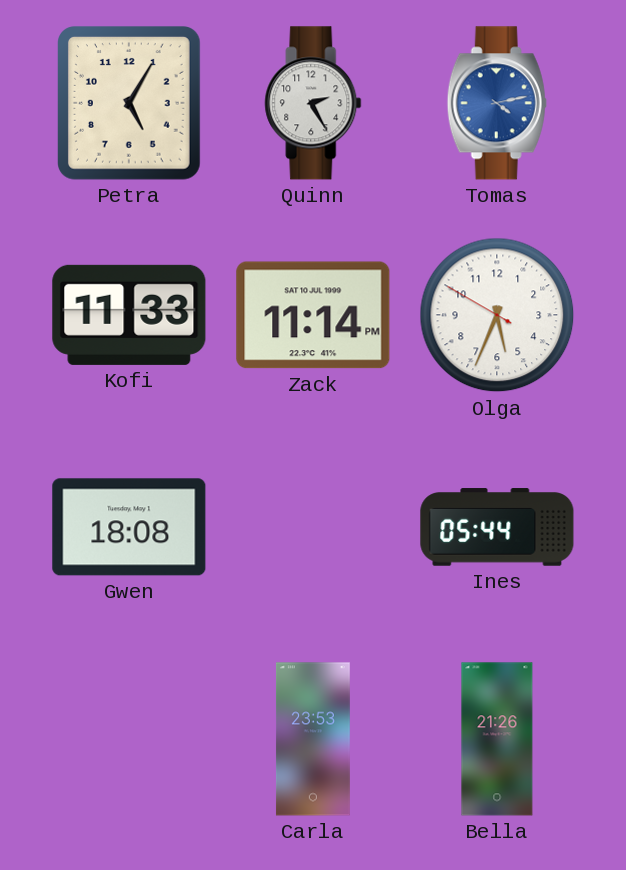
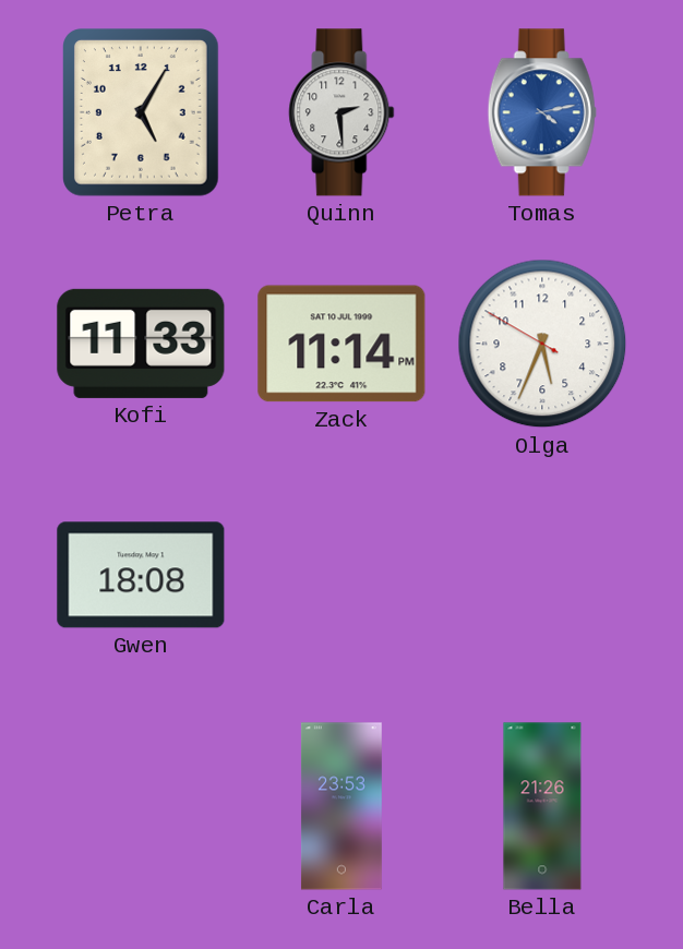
Quinn: 2:25 -> 2:29
Ines: 05:44 -> none
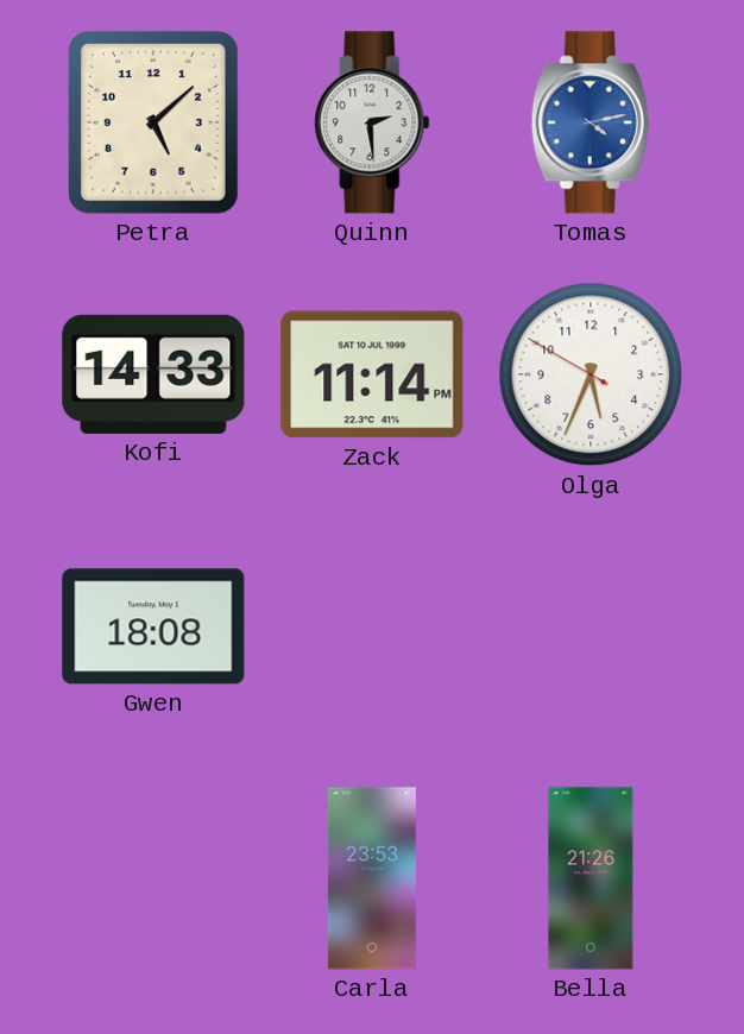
Petra: 5:05 -> 5:08
Kofi: 11:33 -> 14:33
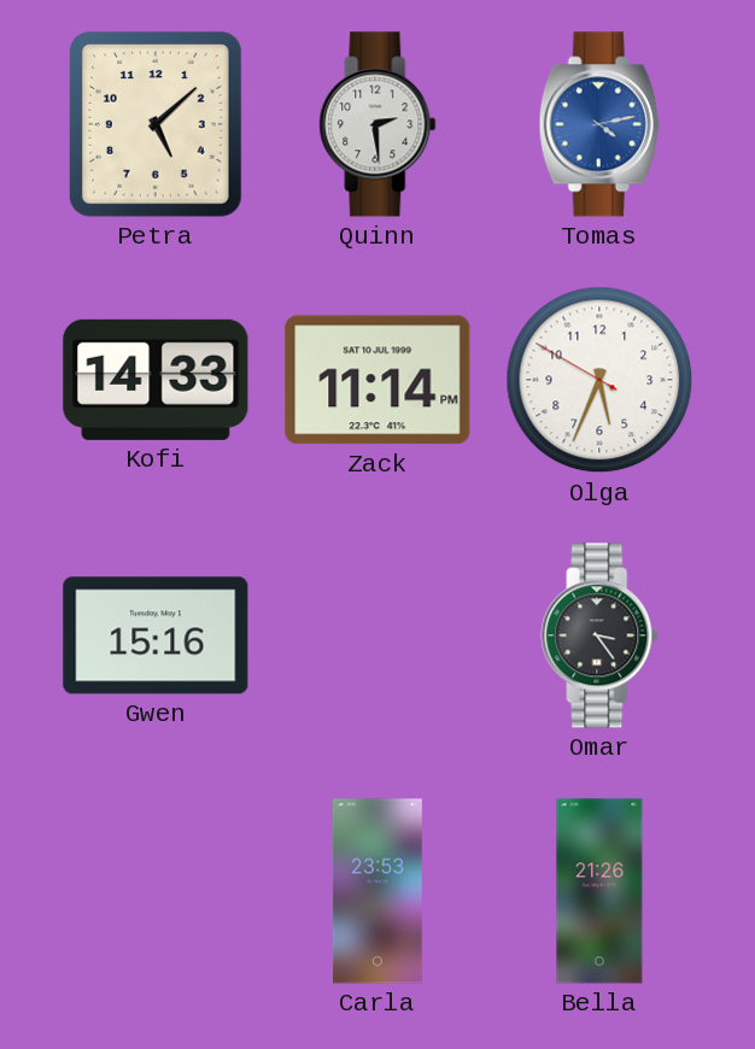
Gwen: 18:08 -> 15:16
Omar: none -> 3:24
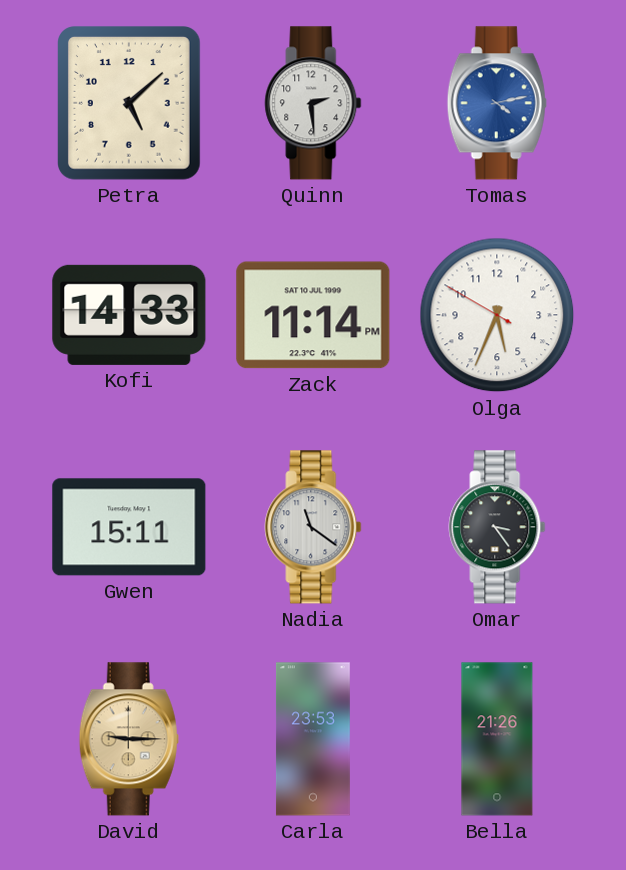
Gwen: 15:16 -> 15:11
Nadia: none -> 11:21
David: none -> 9:15
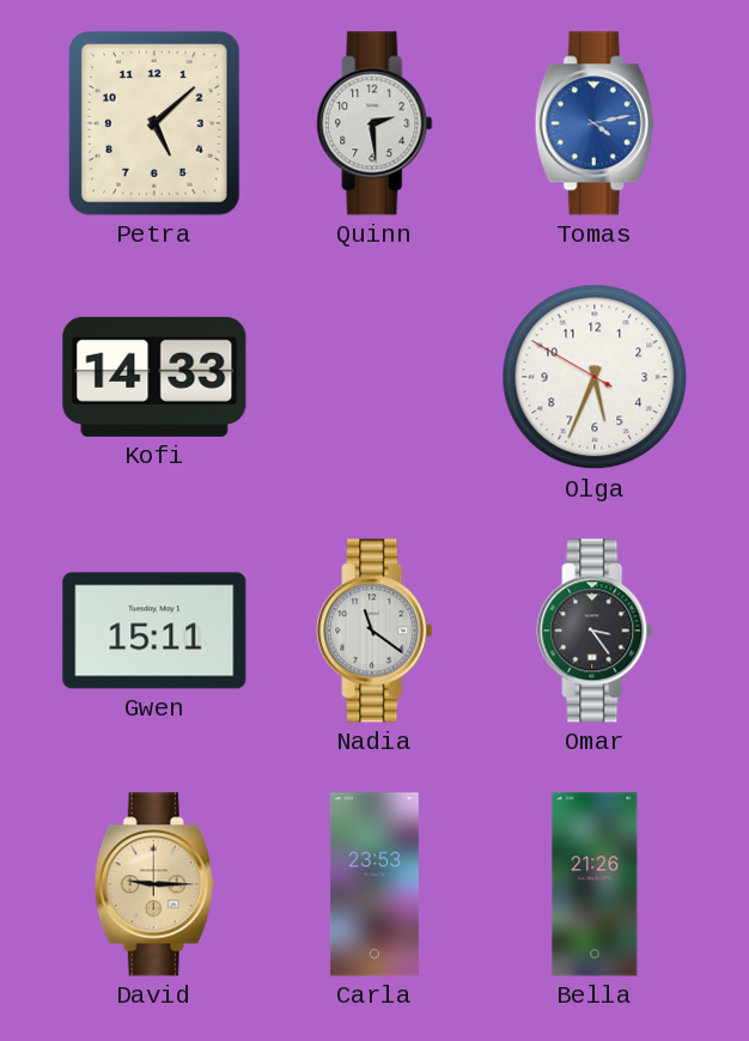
Zack: 11:14 -> none
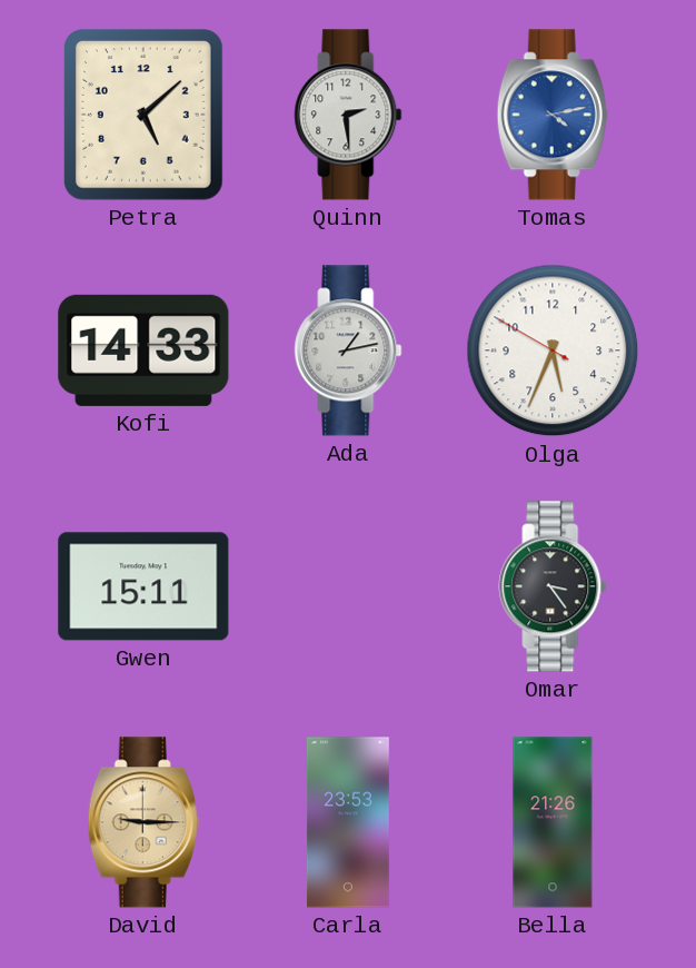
Ada: none -> 1:13
Nadia: 11:21 -> none
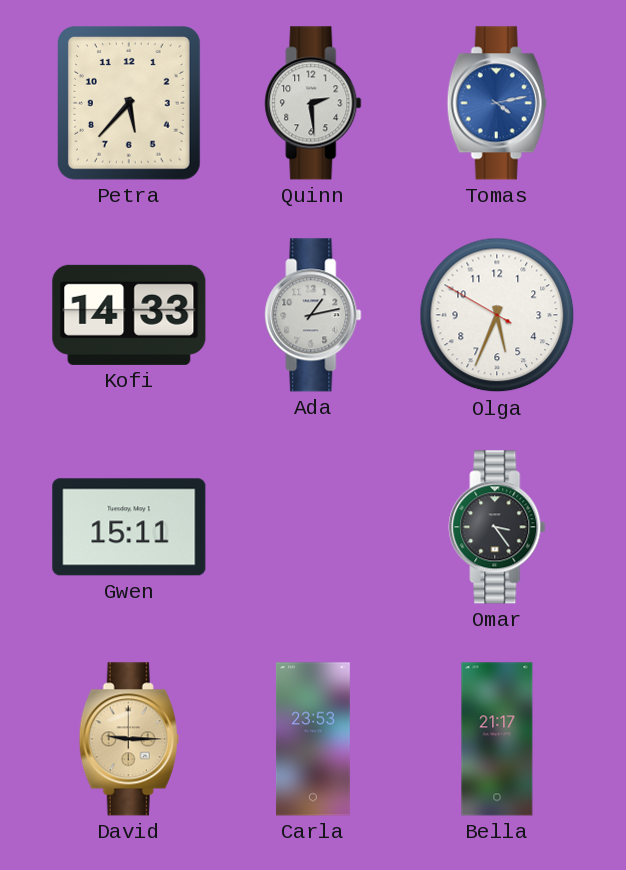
Petra: 5:08 -> 5:37
Bella: 21:26 -> 21:17
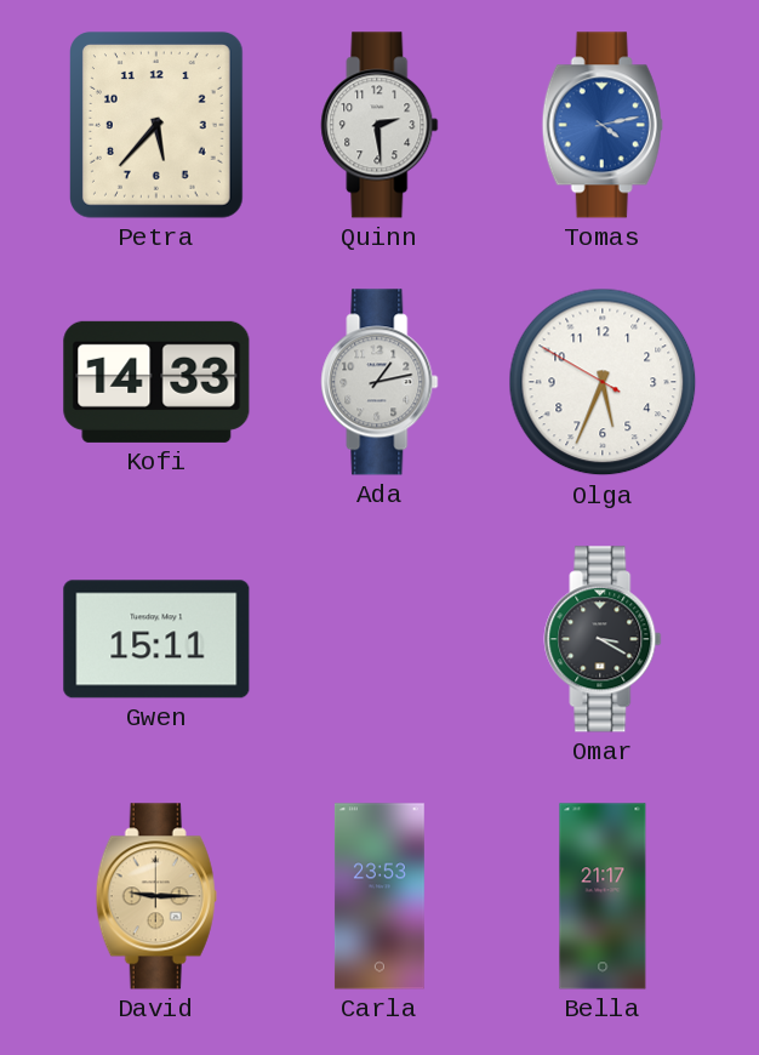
Omar: 3:24 -> 3:20
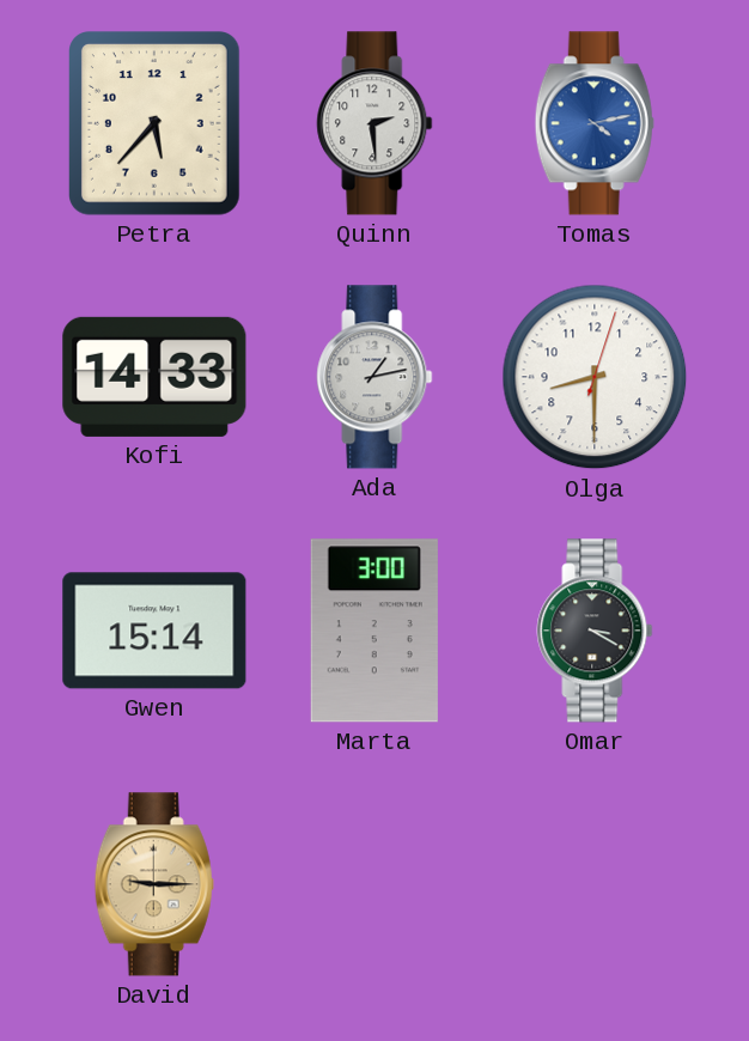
Olga: 5:33 -> 8:30
Gwen: 15:11 -> 15:14
Marta: none -> 3:00
Carla: 23:53 -> none
Bella: 21:17 -> none
